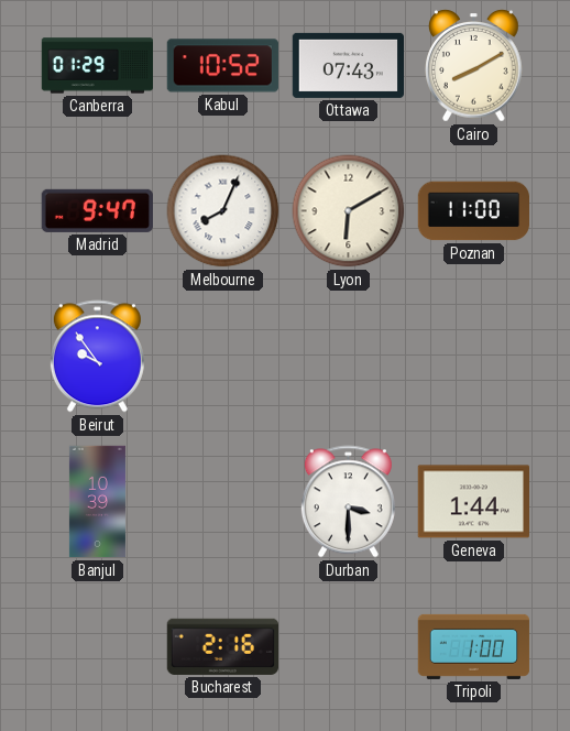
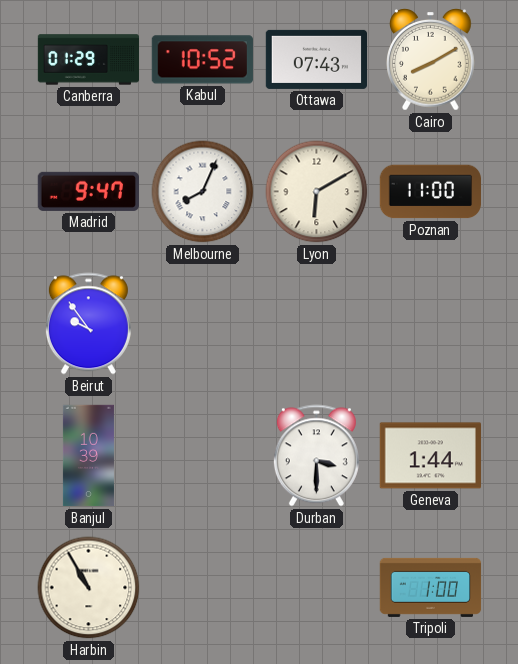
Harbin: none -> 10:55
Bucharest: 2:16 -> none
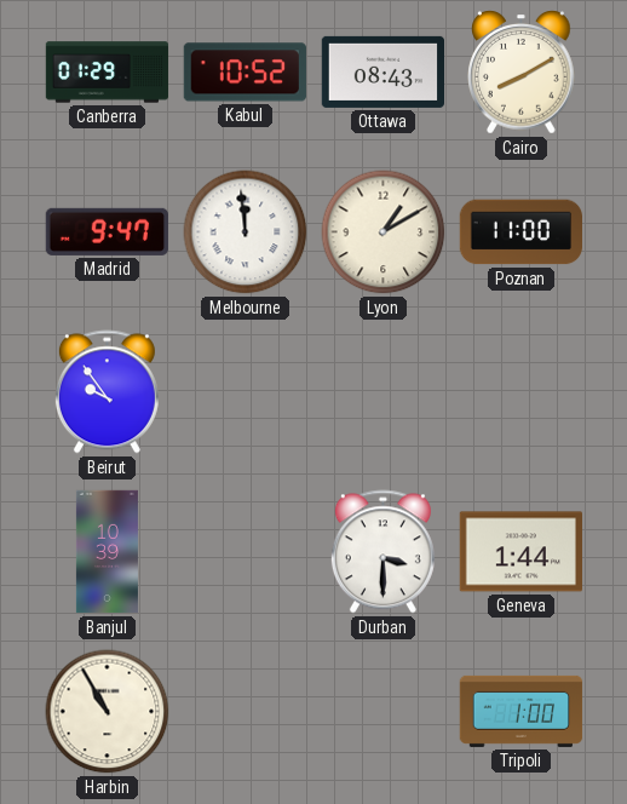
Ottawa: 07:43 -> 08:43
Melbourne: 8:04 -> 11:59
Lyon: 6:10 -> 1:10
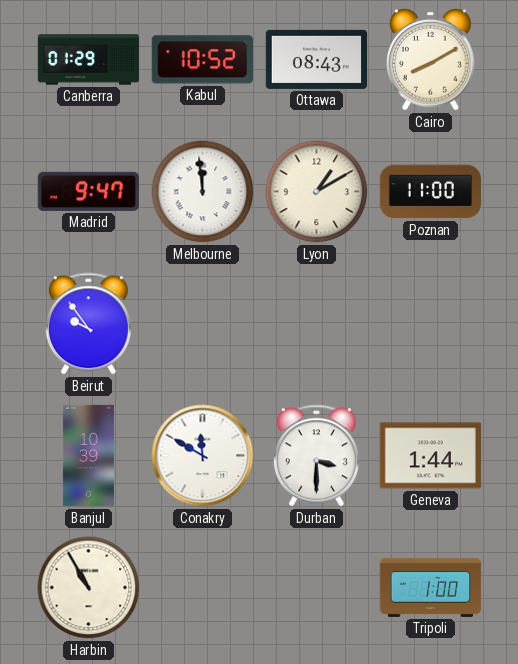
Conakry: none -> 11:50
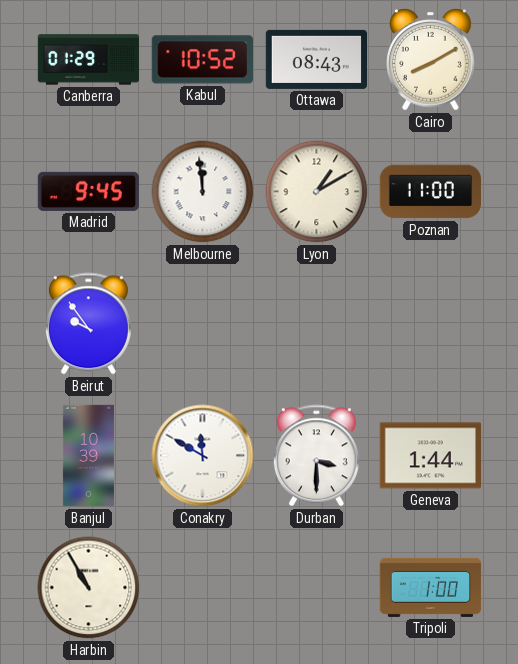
Madrid: 9:47 -> 9:45
